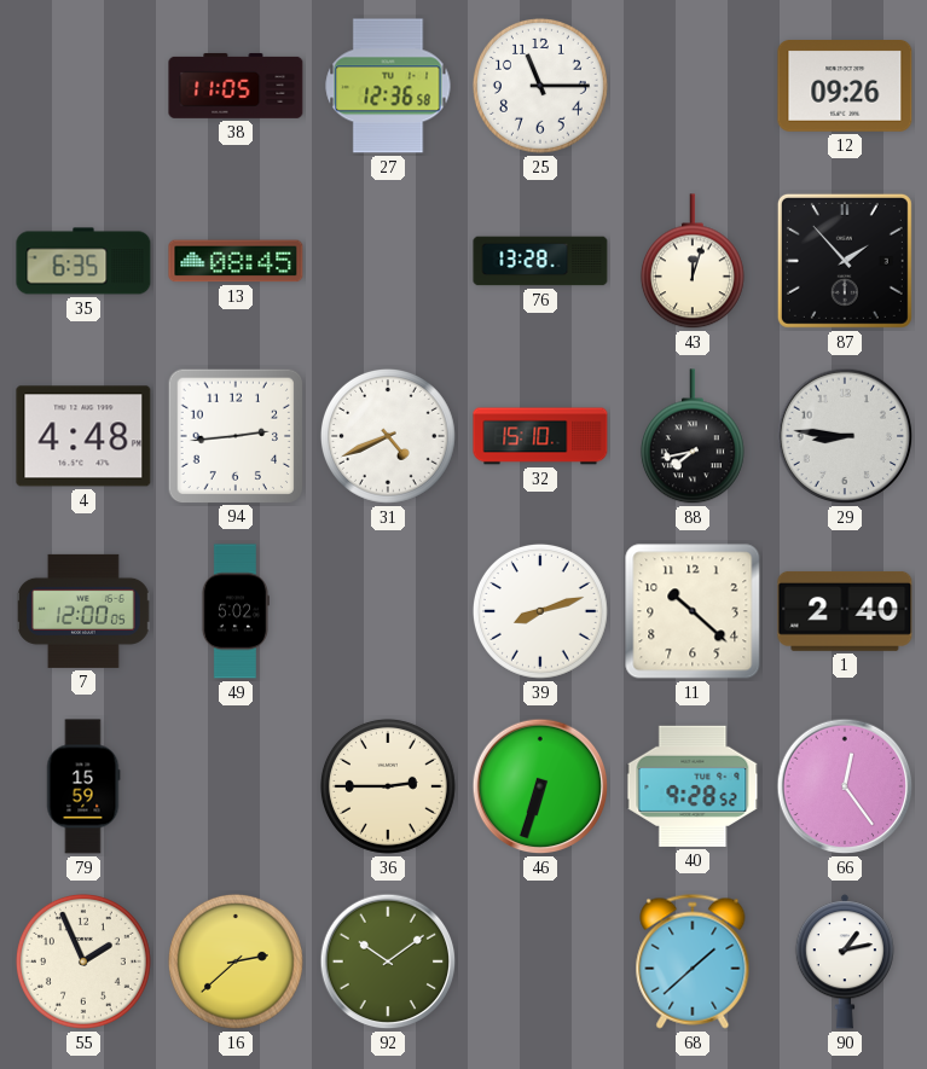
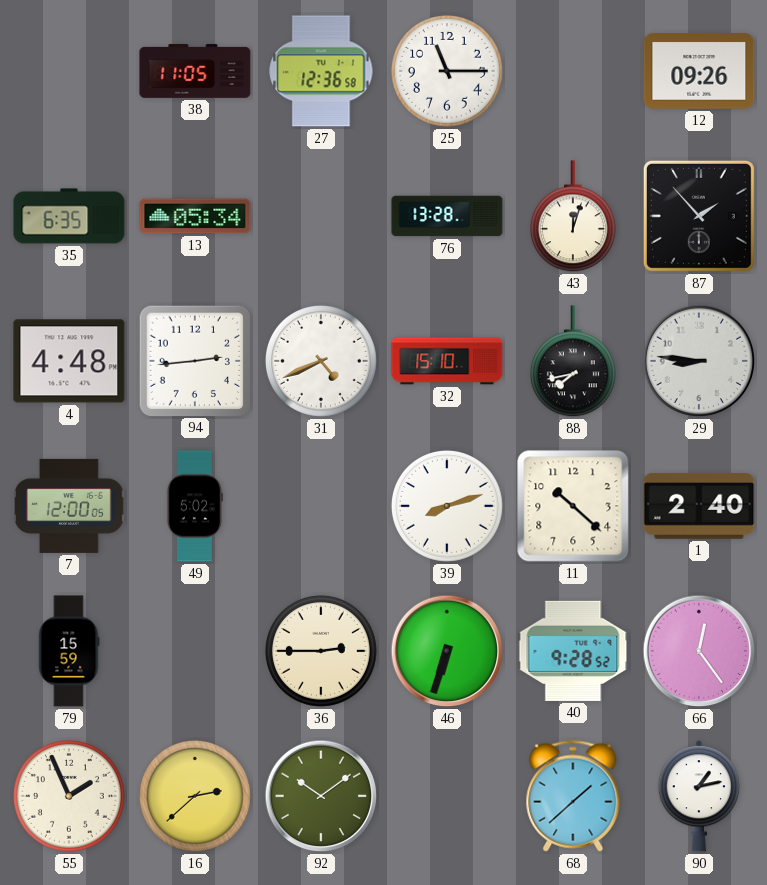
13: 08:45 -> 05:34
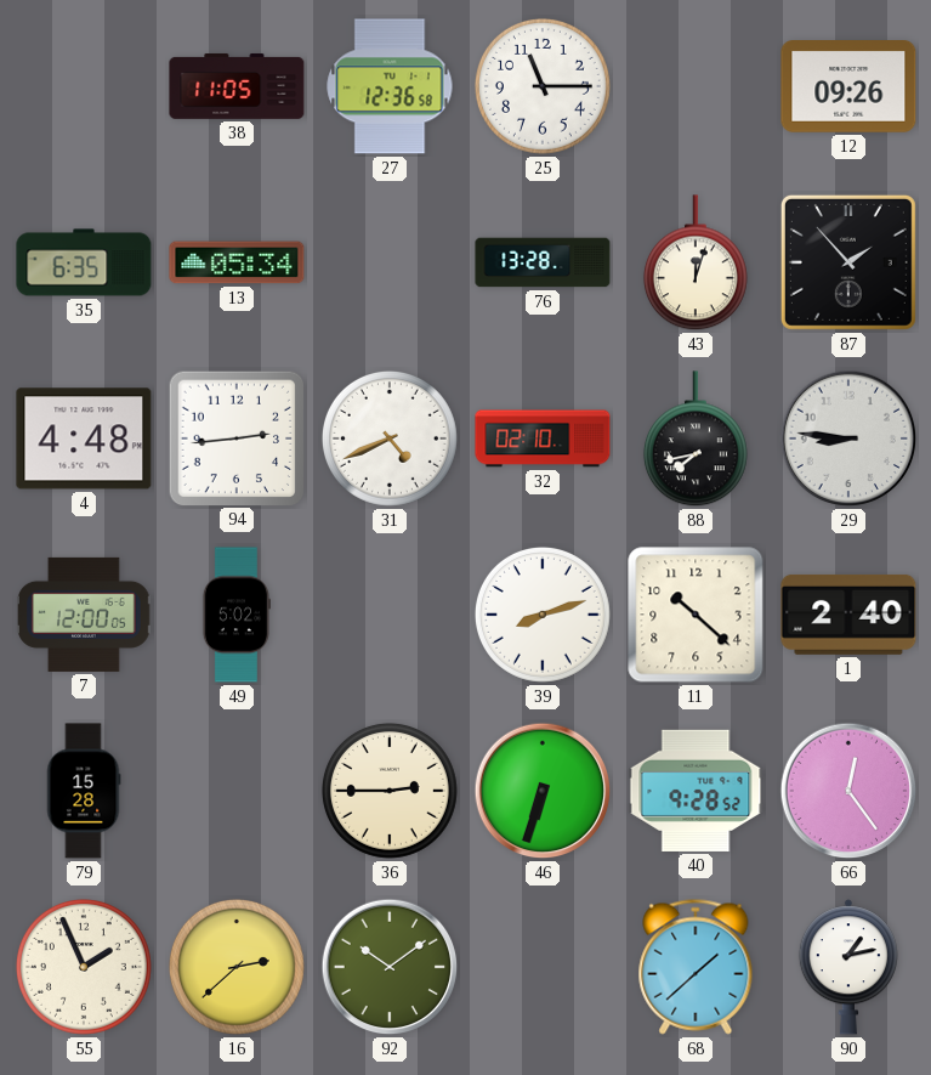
32: 15:10 -> 02:10
79: 15:59 -> 15:28
